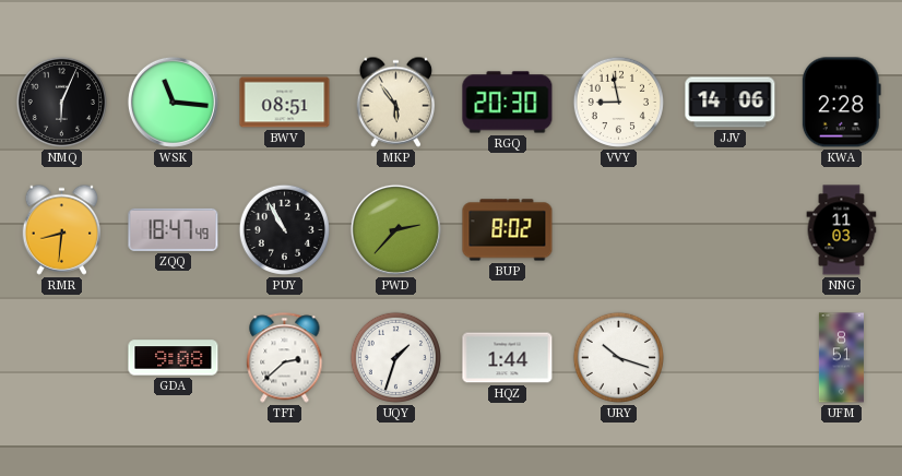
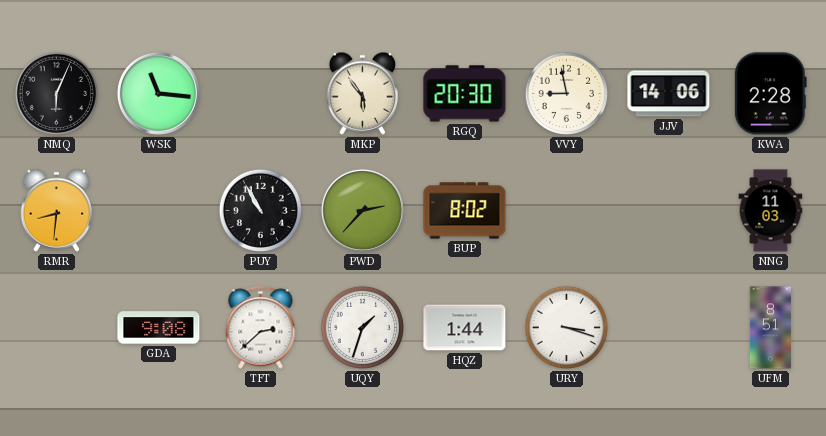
BWV: 08:51 -> none
ZQQ: 18:47 -> none
URY: 10:18 -> 3:18
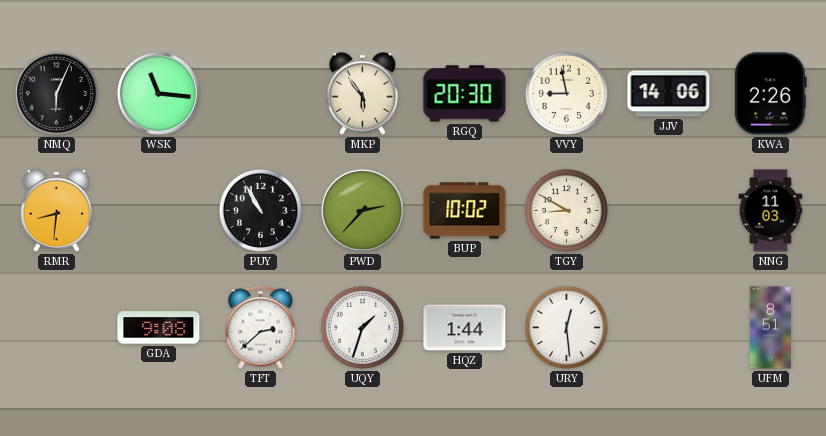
KWA: 2:28 -> 2:26
BUP: 8:02 -> 10:02
TGY: none -> 8:50
URY: 3:18 -> 12:29
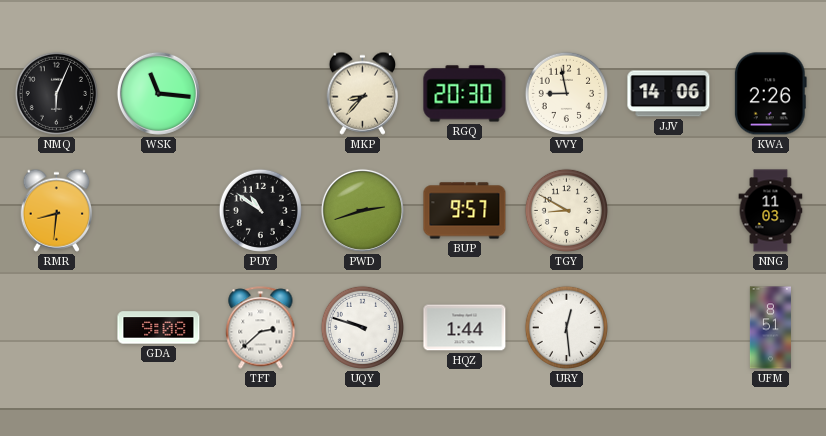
MKP: 5:54 -> 8:37
PUY: 10:55 -> 10:51
PWD: 2:37 -> 2:42
BUP: 10:02 -> 9:57
UQY: 1:33 -> 9:48
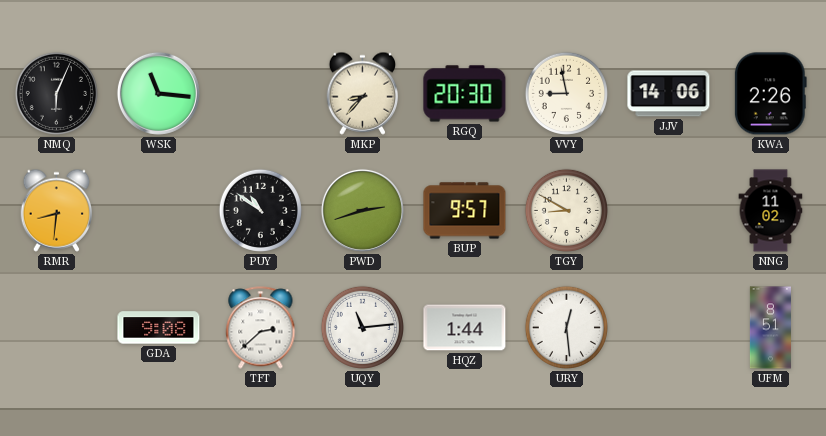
NNG: 11:03 -> 11:02
UQY: 9:48 -> 11:14
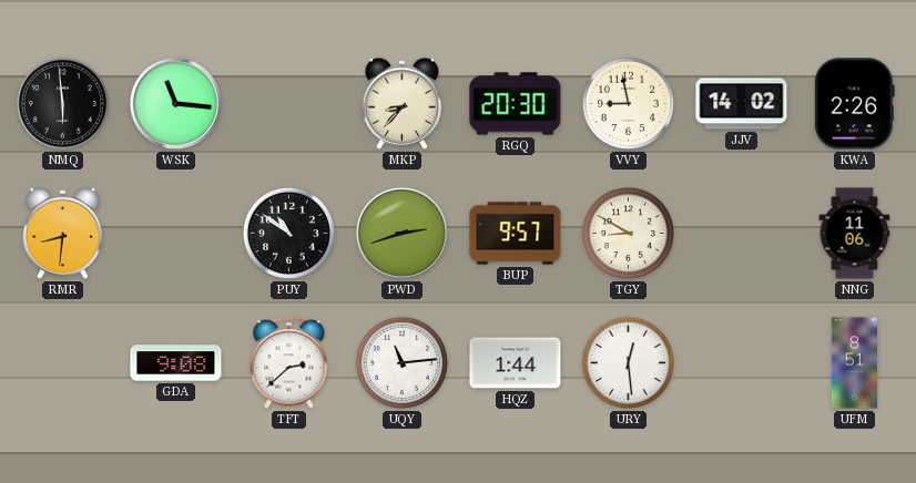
NMQ: 6:04 -> 5:59
JJV: 14:06 -> 14:02
NNG: 11:02 -> 11:06
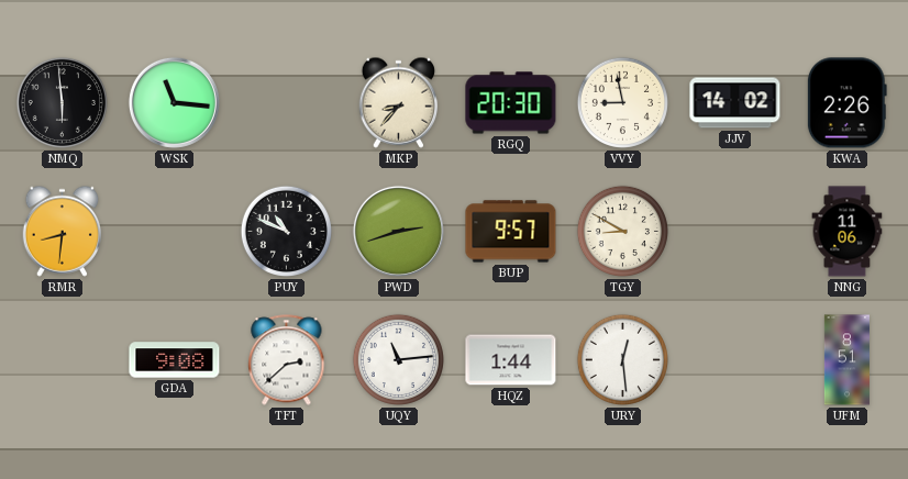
PUY: 10:51 -> 10:49
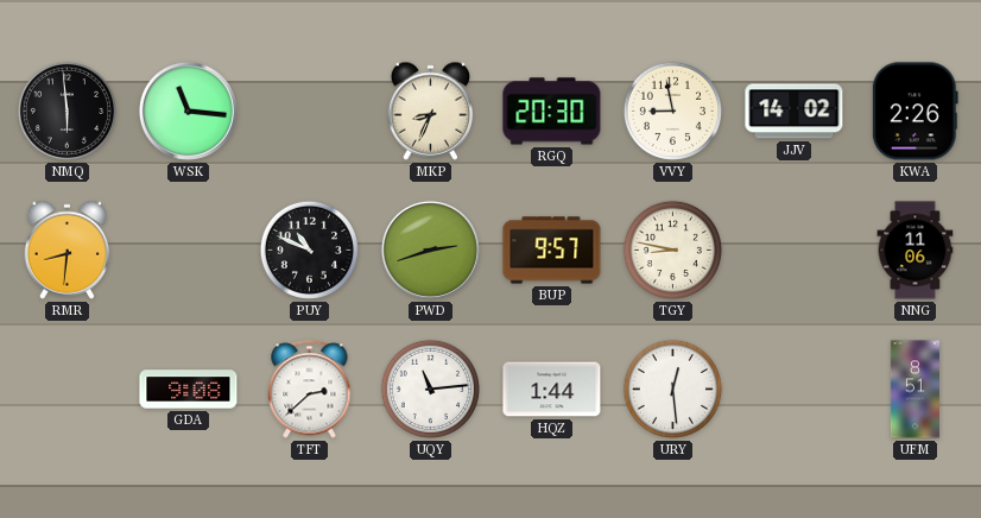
MKP: 8:37 -> 8:34
TGY: 8:50 -> 8:47
